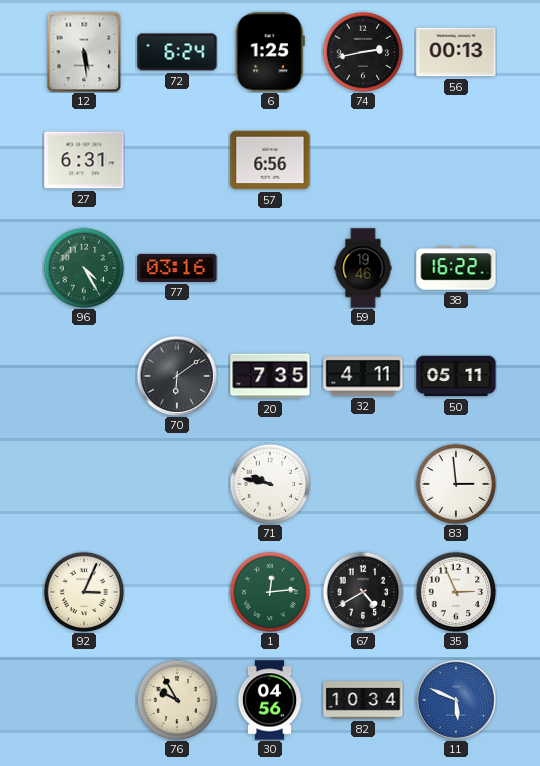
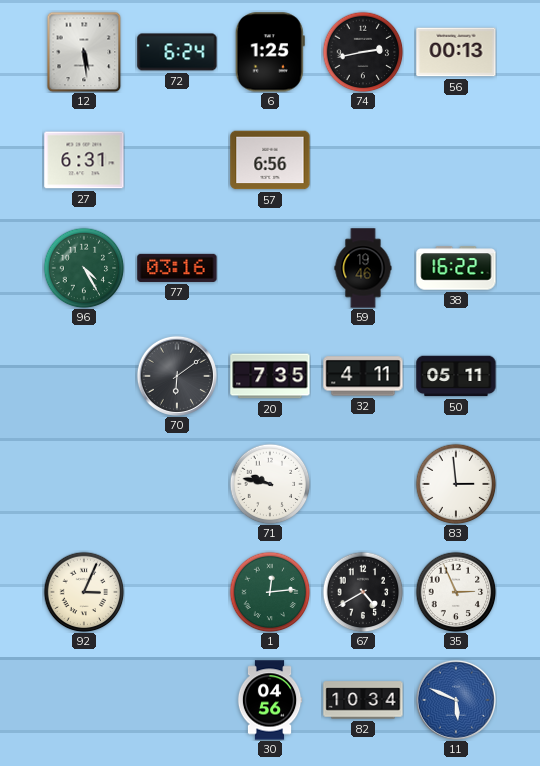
76: 9:55 -> none
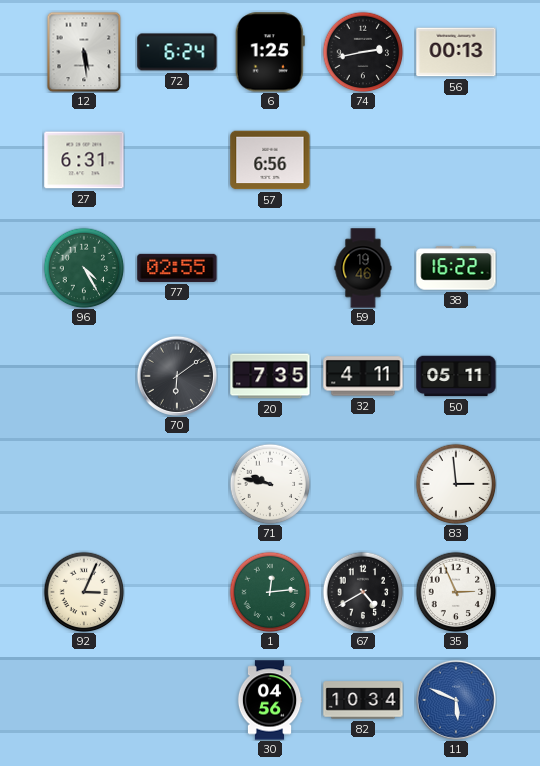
77: 03:16 -> 02:55
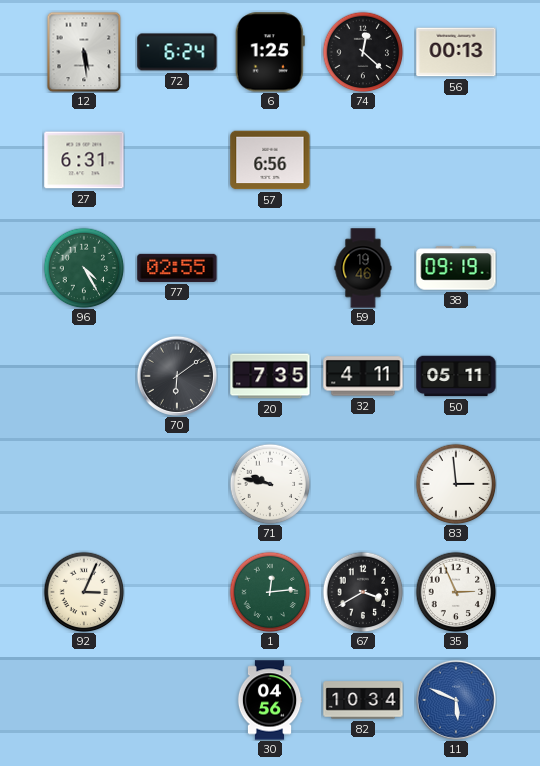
74: 2:43 -> 12:22
38: 16:22 -> 09:19
67: 4:40 -> 3:40
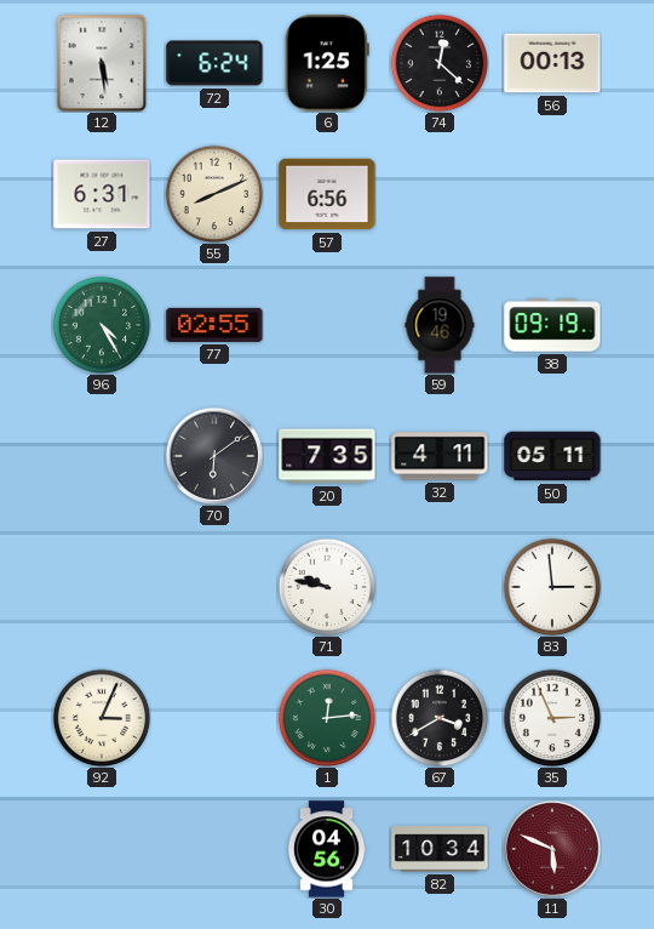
55: none -> 8:11
11 dial: blue -> burgundy
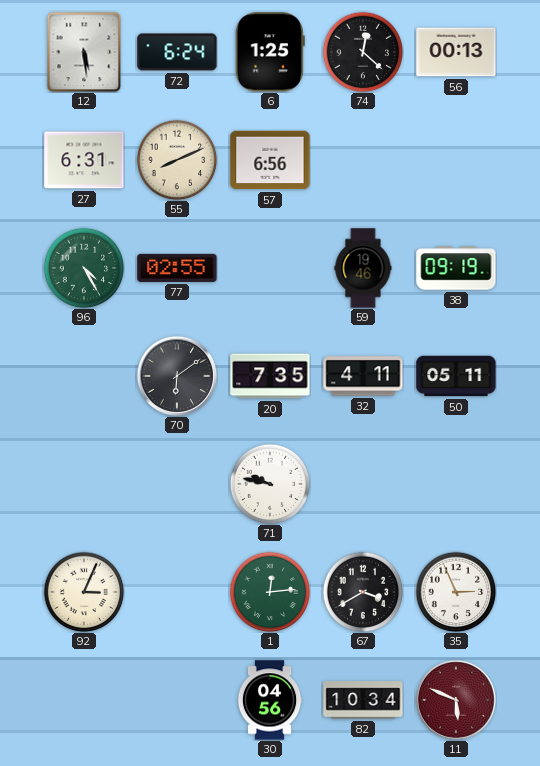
83: 2:59 -> none
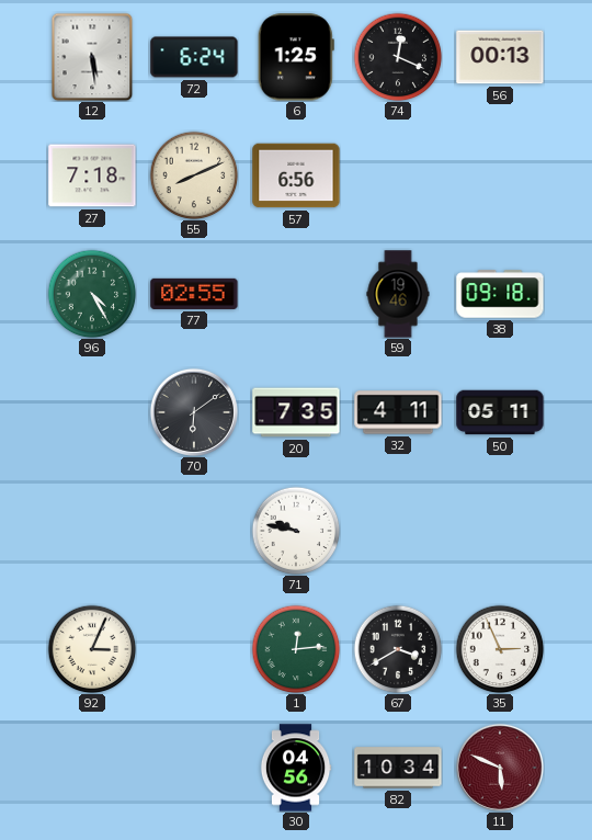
74: 12:22 -> 12:19
27: 6:31 -> 7:18
38: 09:19 -> 09:18
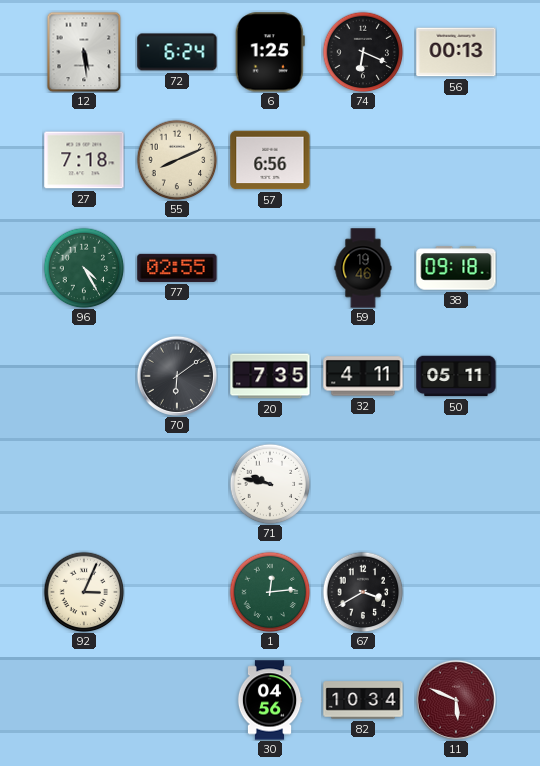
74: 12:19 -> 6:19
35: 2:56 -> none
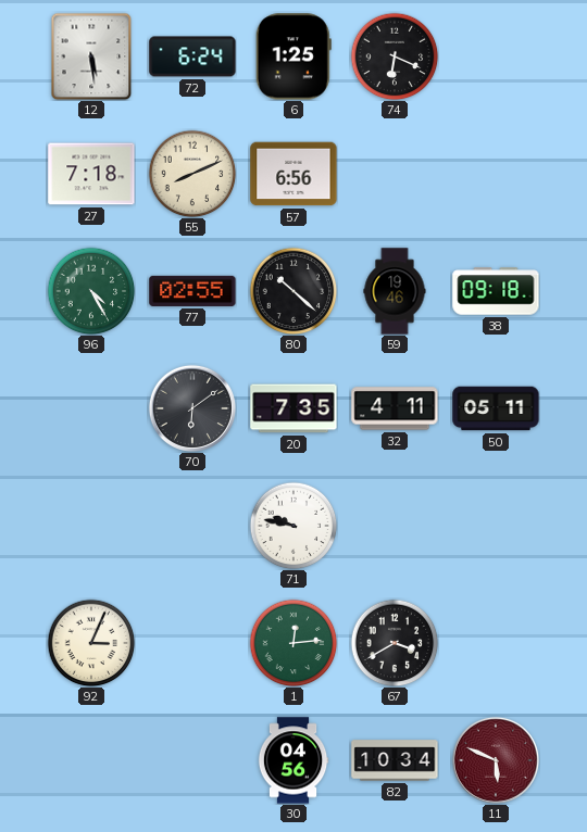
56: 00:13 -> none
80: none -> 10:22
